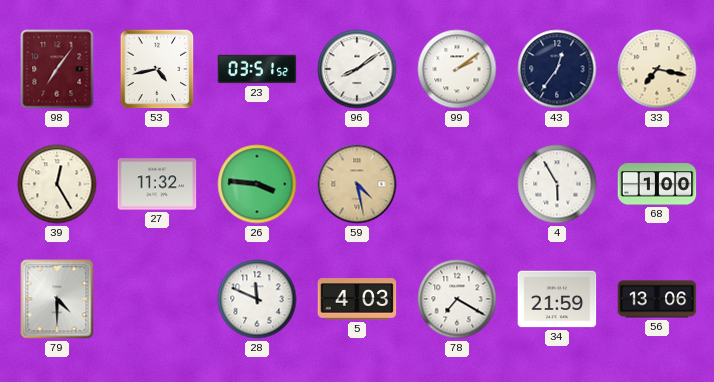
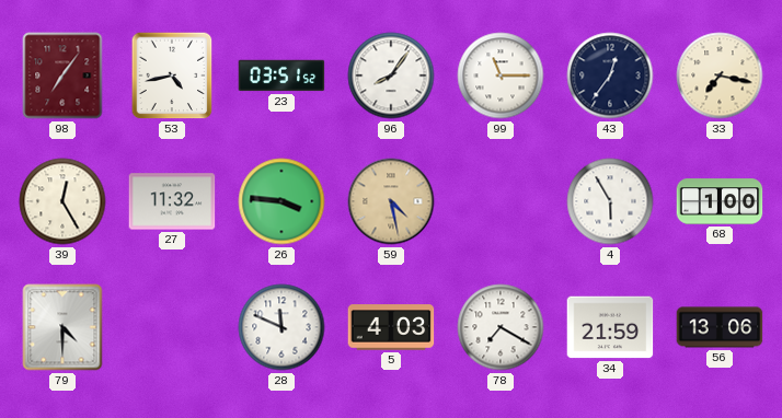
96: 8:09 -> 8:06
99: 2:09 -> 11:15
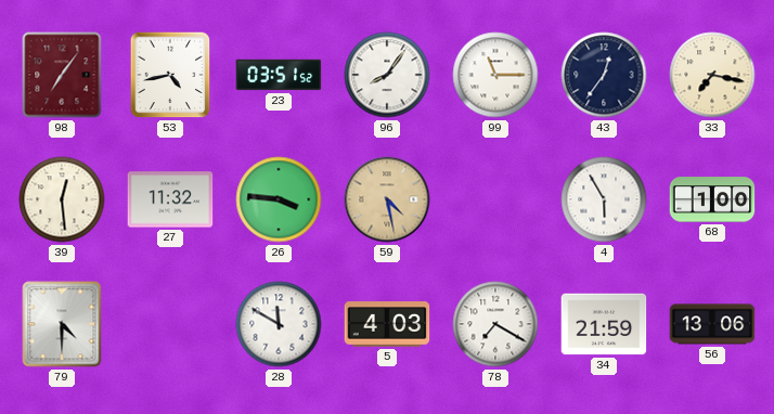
39: 12:25 -> 12:29
28: 11:49 -> 11:50
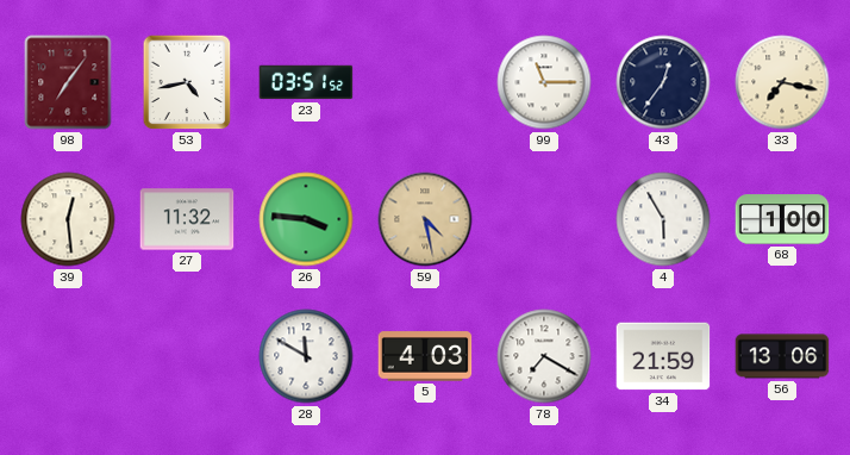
96: 8:06 -> none
79: 4:30 -> none
